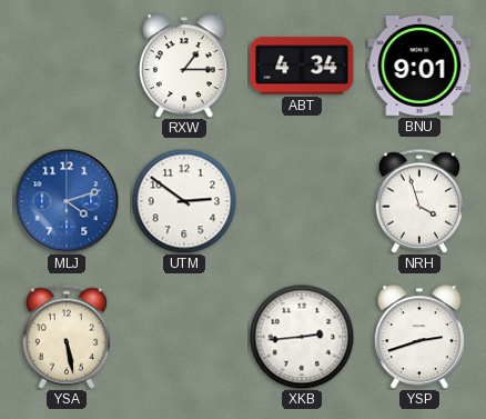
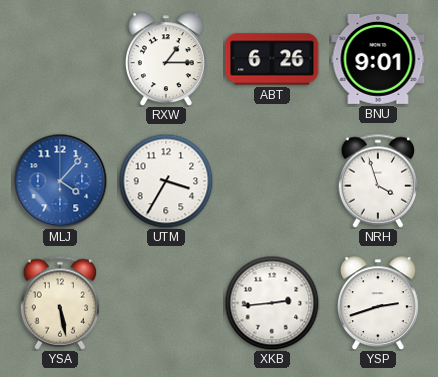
ABT: 4:34 -> 6:26
MLJ: 4:12 -> 4:07
UTM: 2:51 -> 3:35
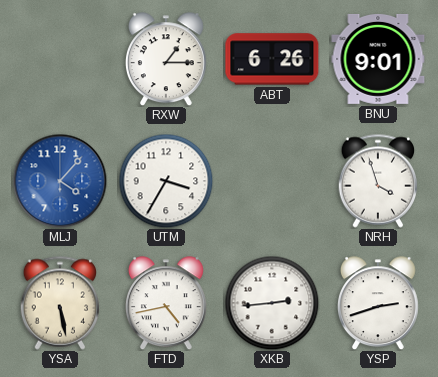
FTD: none -> 4:43
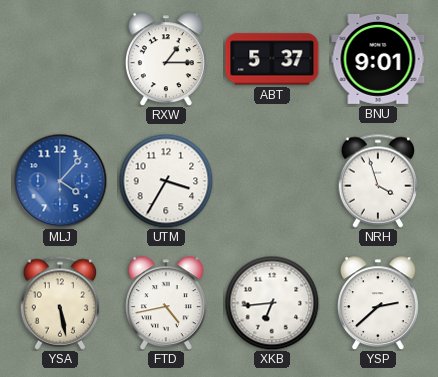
ABT: 6:26 -> 5:37
XKB: 2:44 -> 6:44
YSP: 2:42 -> 2:38
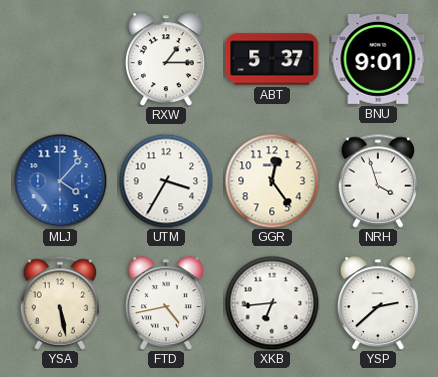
GGR: none -> 12:24
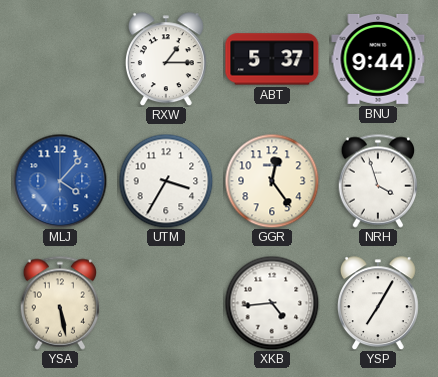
BNU: 9:01 -> 9:44
FTD: 4:43 -> none
XKB: 6:44 -> 4:44
YSP: 2:38 -> 7:05
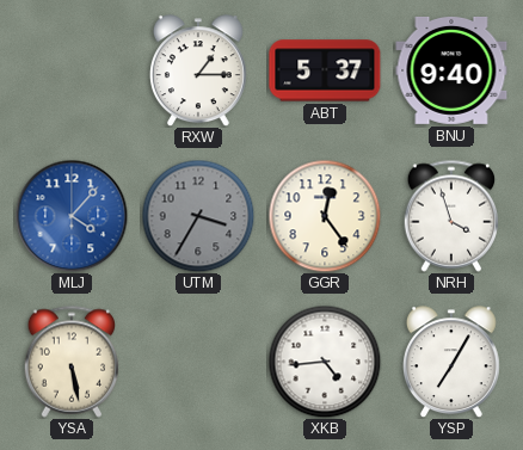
BNU: 9:44 -> 9:40
UTM dial: white -> grey
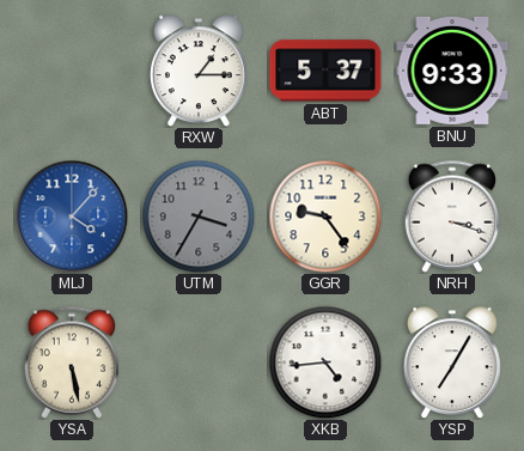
BNU: 9:40 -> 9:33
GGR: 12:24 -> 9:24
NRH: 3:57 -> 3:18
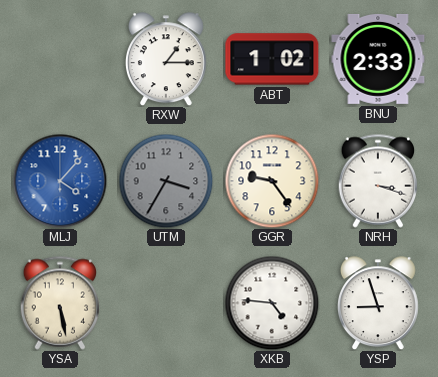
ABT: 5:37 -> 1:02
BNU: 9:33 -> 2:33
XKB: 4:44 -> 4:46
YSP: 7:05 -> 8:57
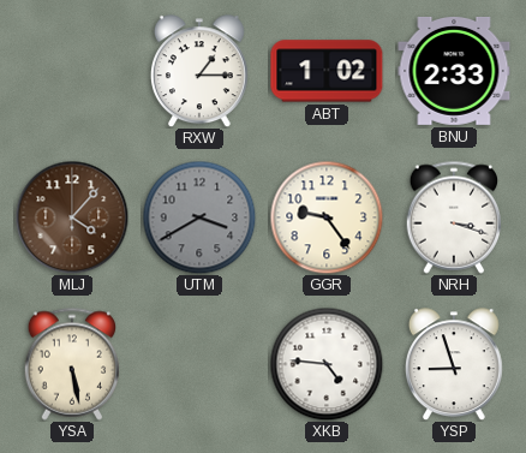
MLJ dial: blue -> brown
UTM: 3:35 -> 3:40
